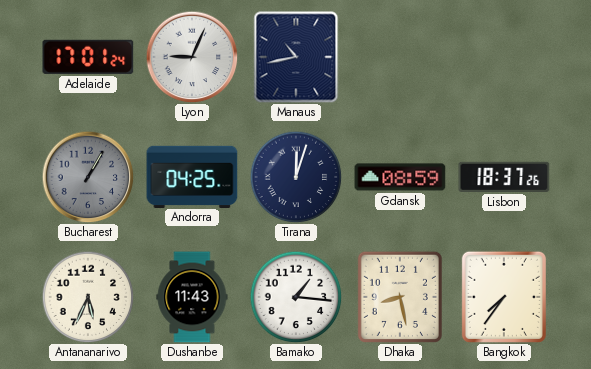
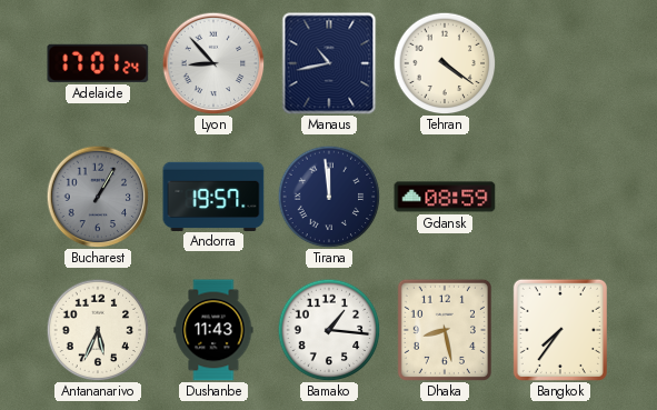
Lyon: 9:04 -> 8:53
Tehran: none -> 4:21
Andorra: 04:25 -> 19:57
Tirana: 12:03 -> 11:59
Lisbon: 18:37 -> none
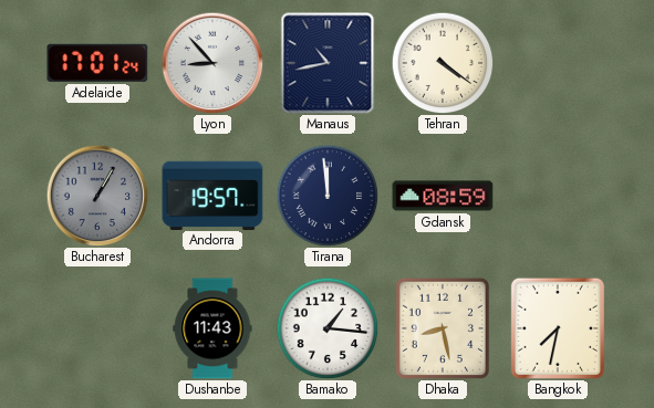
Antananarivo: 5:34 -> none
Bangkok: 7:36 -> 7:32
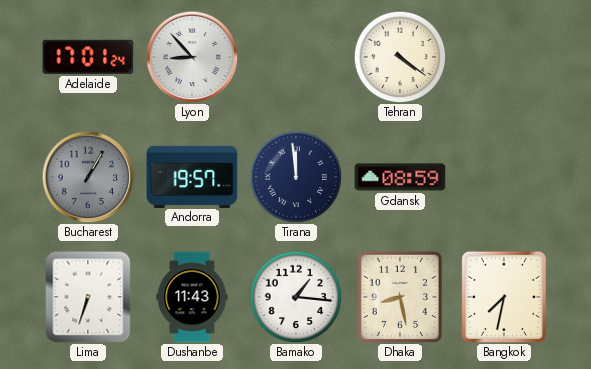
Manaus: 10:43 -> none
Lima: none -> 6:33
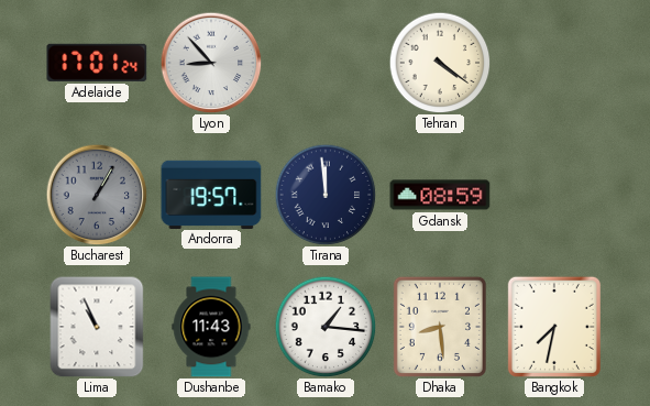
Lima: 6:33 -> 10:56
Dhaka: 8:28 -> 8:29
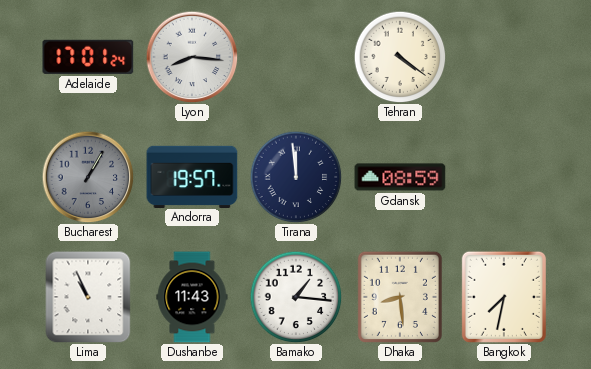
Lyon: 8:53 -> 8:16
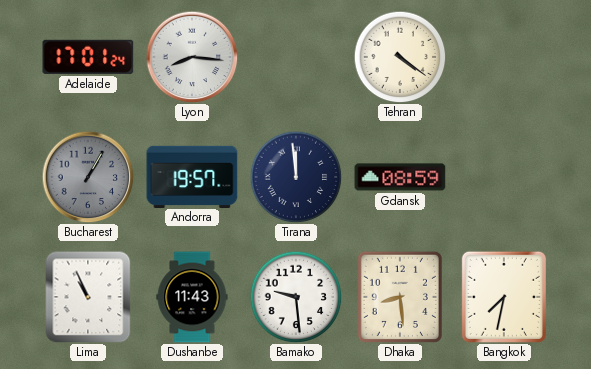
Bamako: 1:16 -> 9:29
